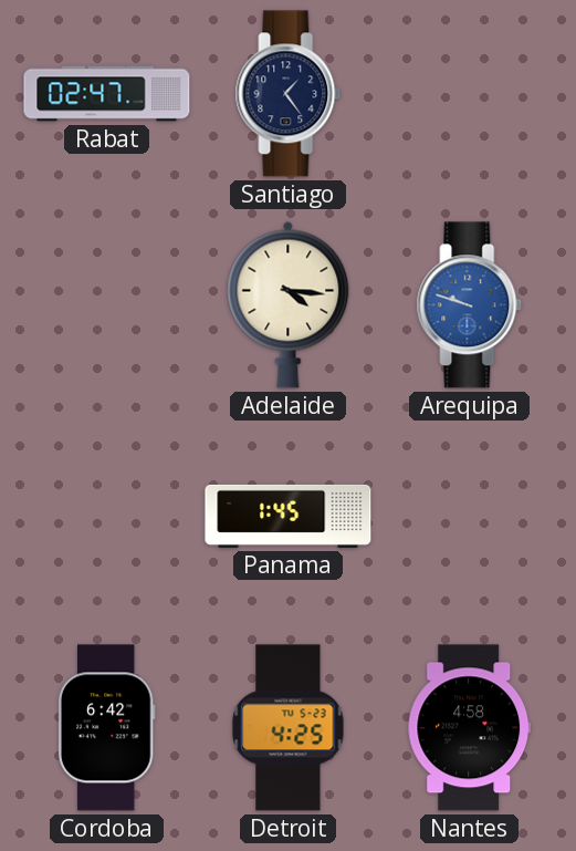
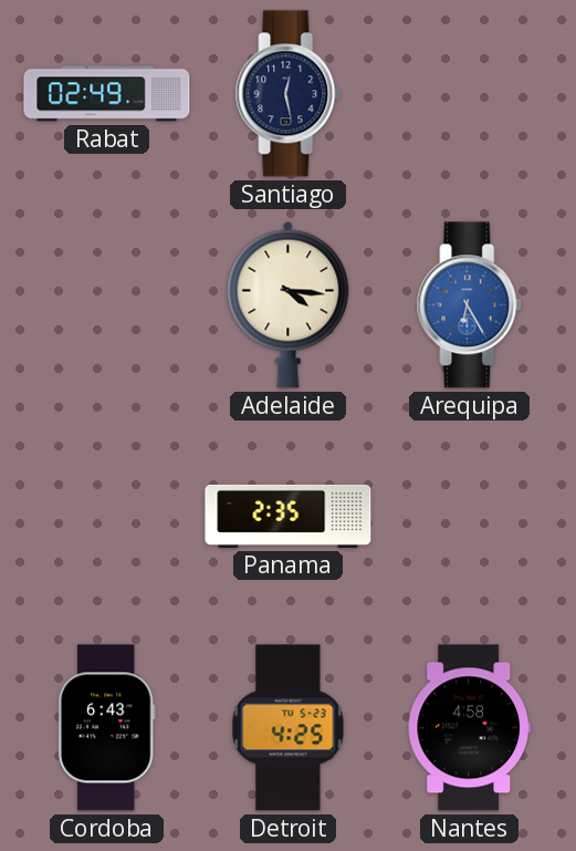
Rabat: 02:47 -> 02:49
Santiago: 1:24 -> 12:28
Arequipa: 9:48 -> 6:25
Panama: 1:45 -> 2:35
Cordoba: 6:42 -> 6:43
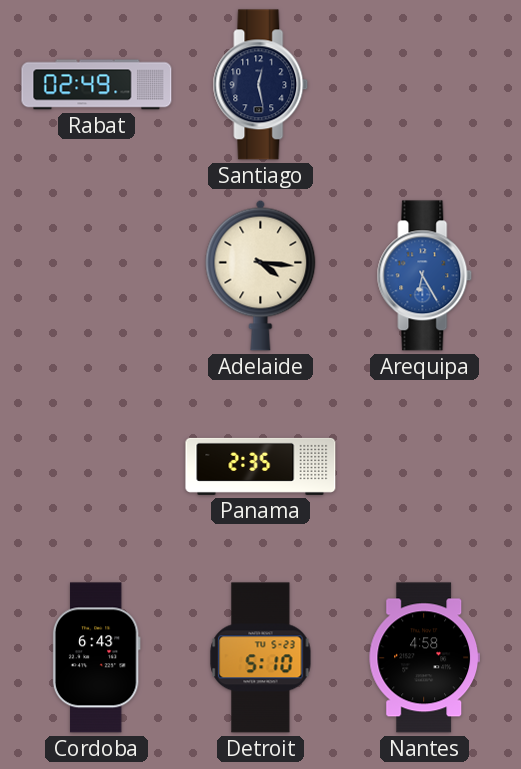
Detroit: 4:25 -> 5:10
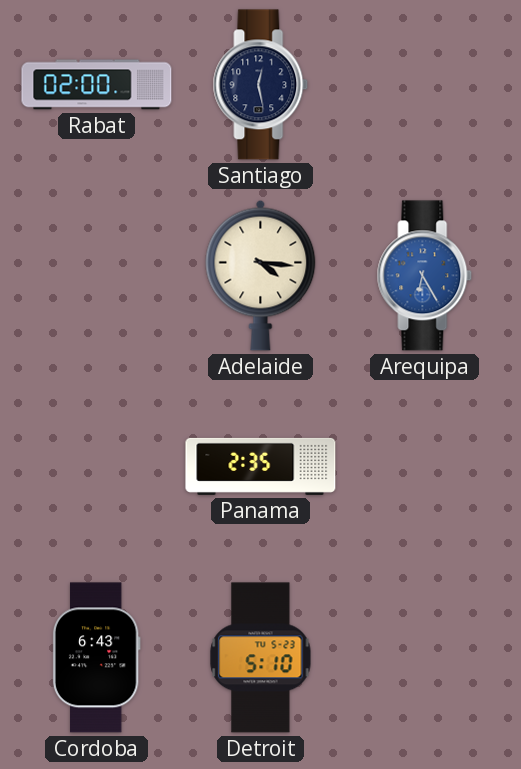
Rabat: 02:49 -> 02:00
Nantes: 4:58 -> none
